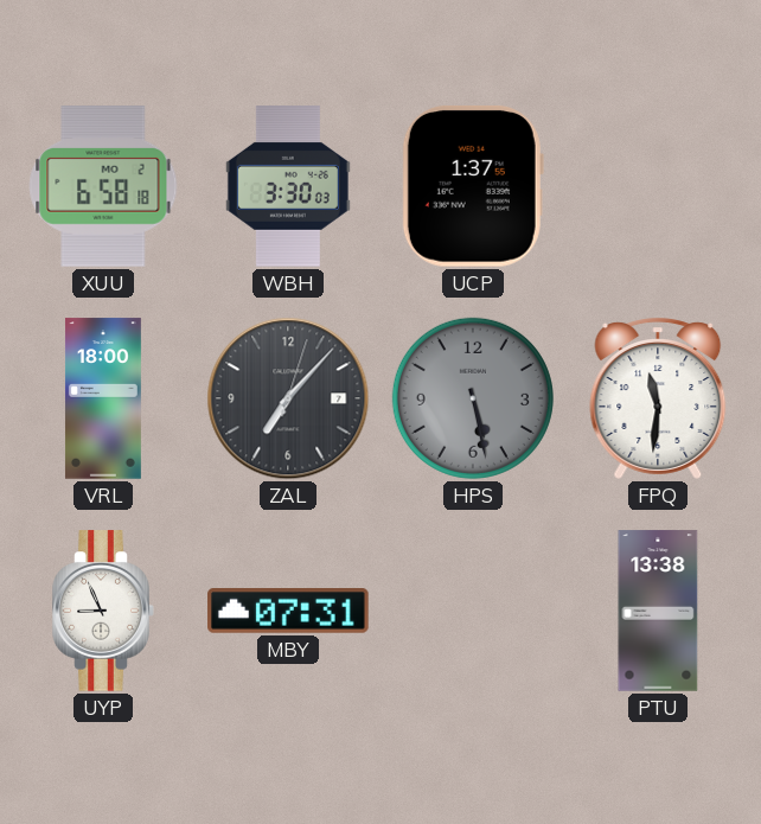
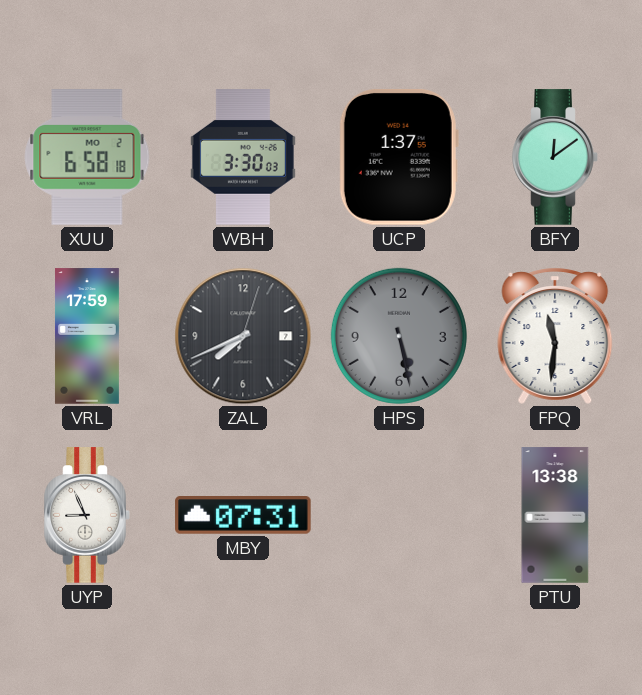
BFY: none -> 12:09
VRL: 18:00 -> 17:59
ZAL: 7:07 -> 7:41
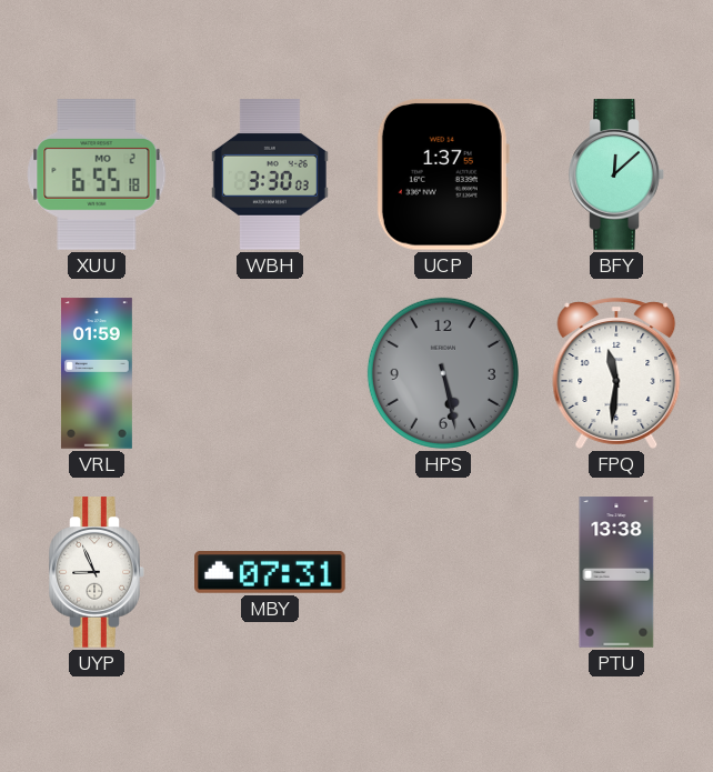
XUU: 6:58 -> 6:55
BFY: 12:09 -> 12:08
VRL: 17:59 -> 01:59
ZAL: 7:41 -> none
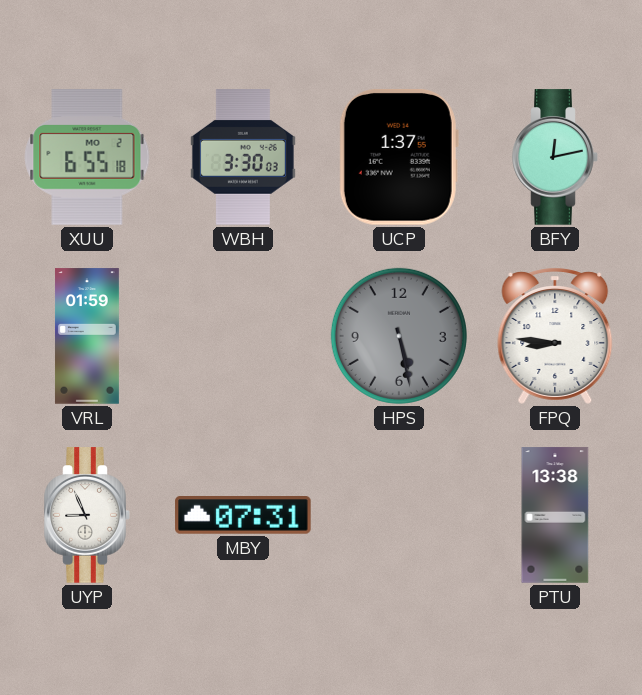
BFY: 12:08 -> 12:13
FPQ: 11:31 -> 8:46
